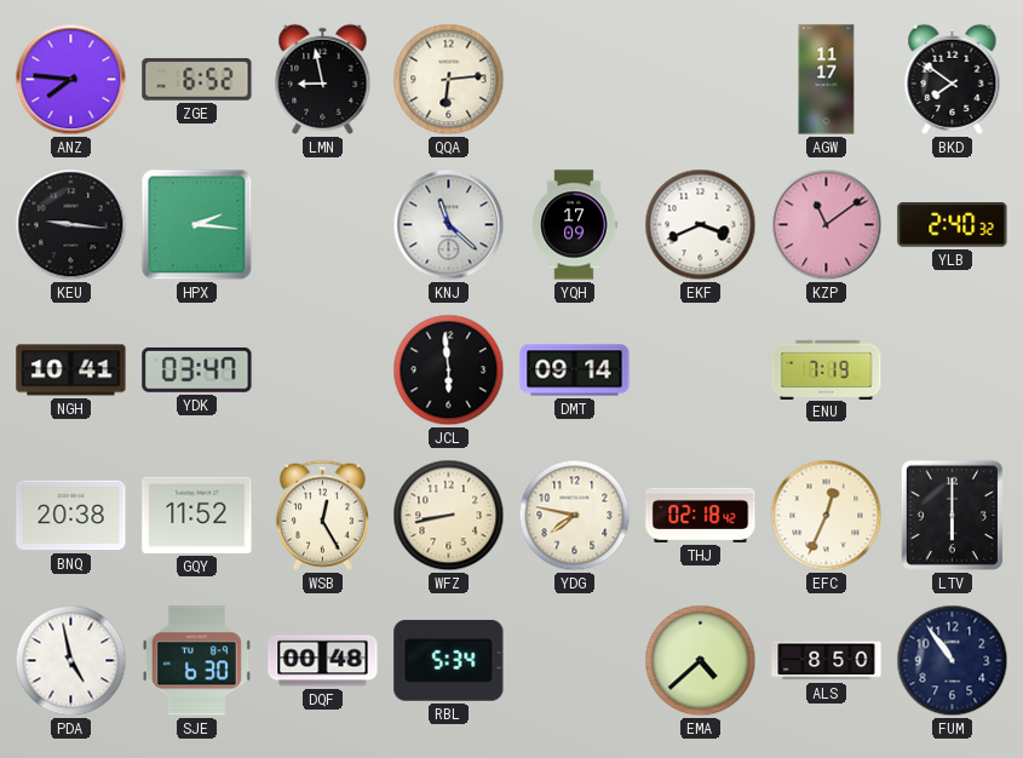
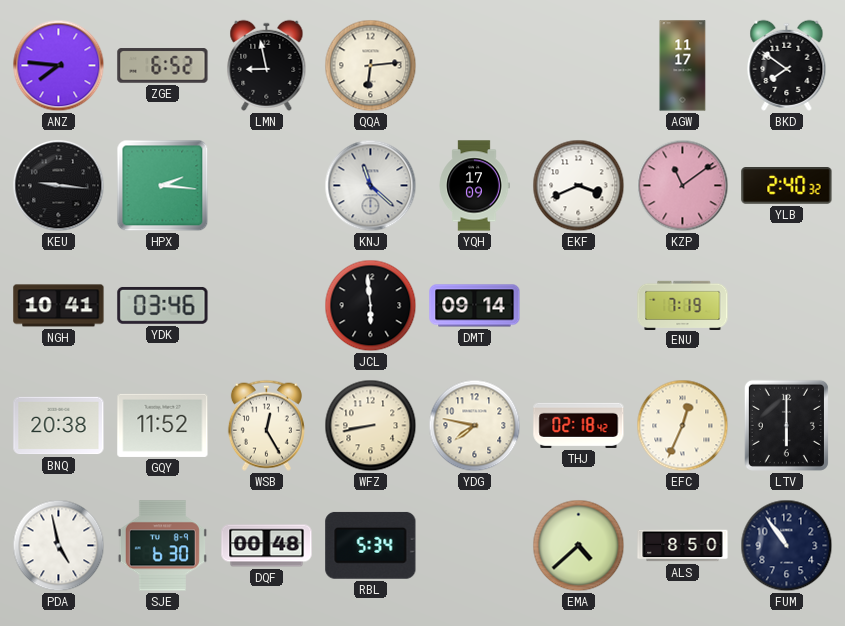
YDK: 03:47 -> 03:46
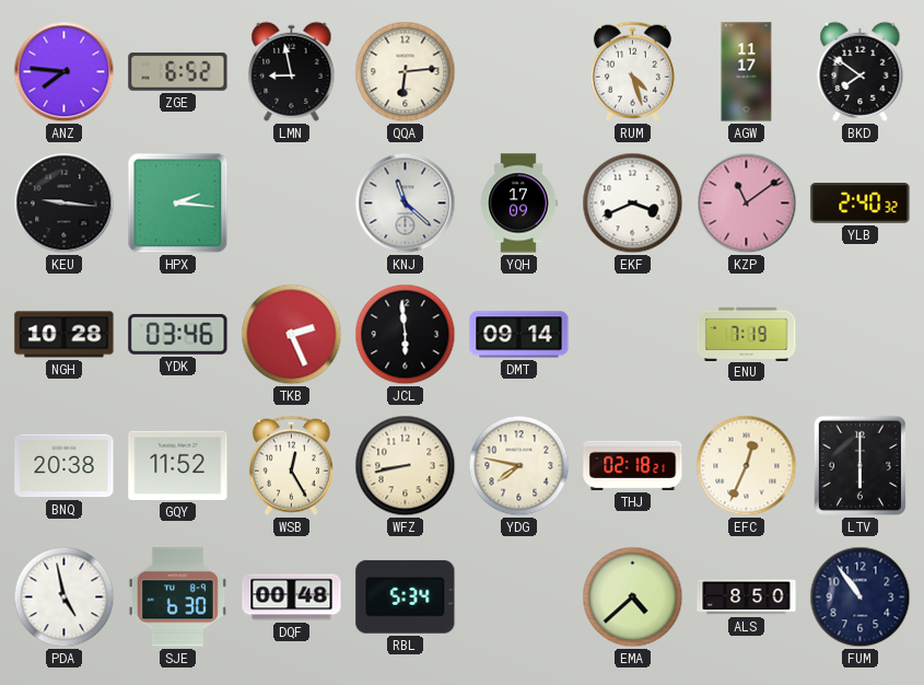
RUM: none -> 4:27
NGH: 10:41 -> 10:28
TKB: none -> 2:26
THJ: 02:18:42 -> 02:18:21
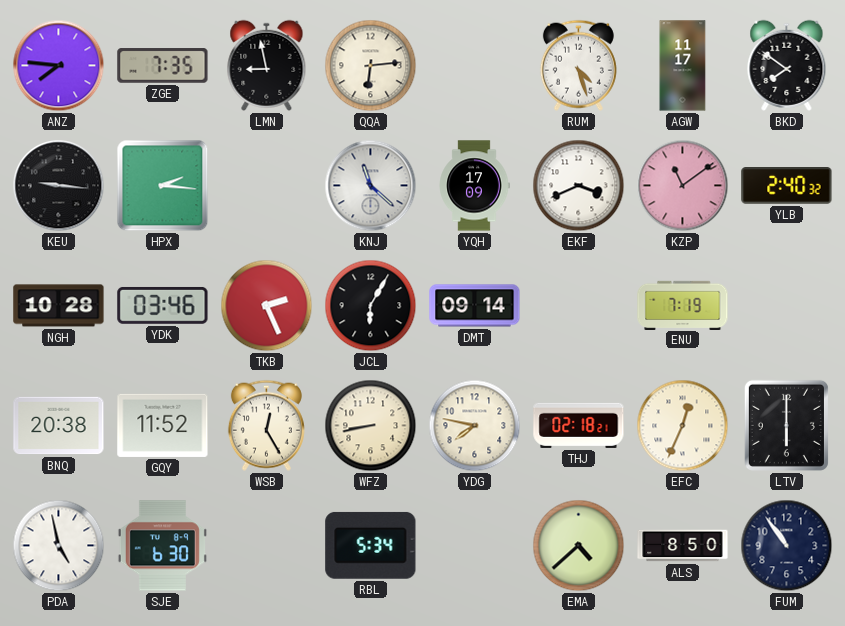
ZGE: 6:52 -> 7:35
JCL: 5:59 -> 6:05
DQF: 00:48 -> none
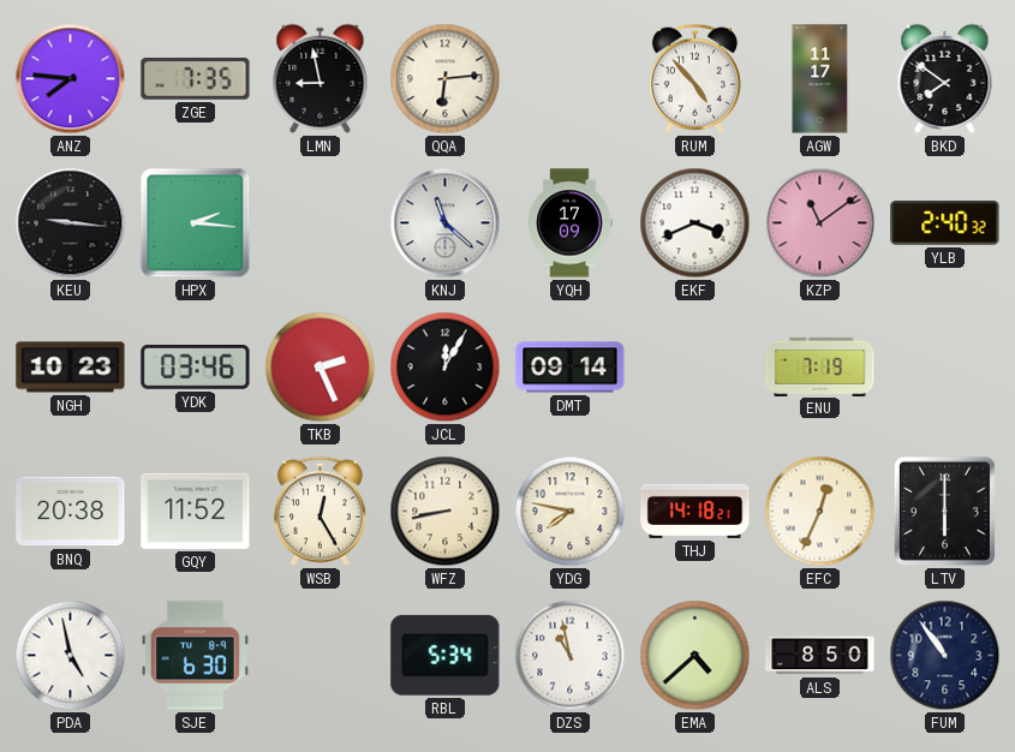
RUM: 4:27 -> 4:53
NGH: 10:28 -> 10:23
JCL: 6:05 -> 12:05
THJ: 02:18 -> 14:18
DZS: none -> 10:58
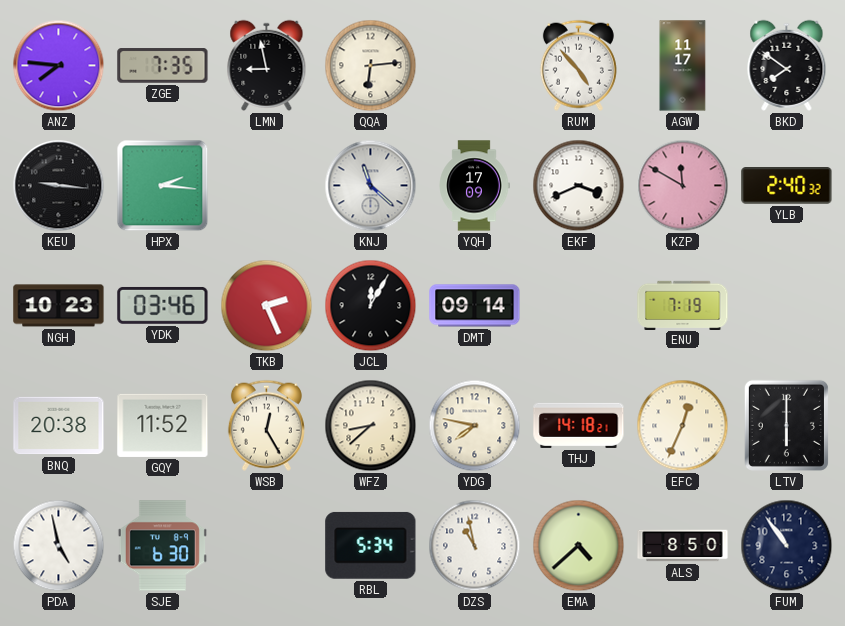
KZP: 11:09 -> 11:50
WFZ: 8:43 -> 8:38
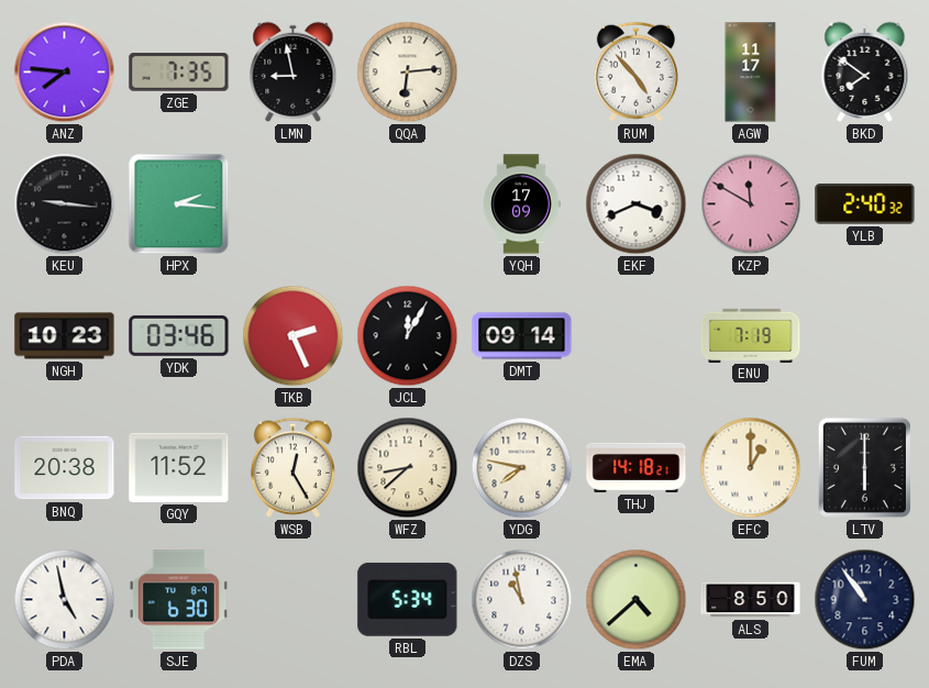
KNJ: 11:22 -> none
EFC: 12:34 -> 1:00
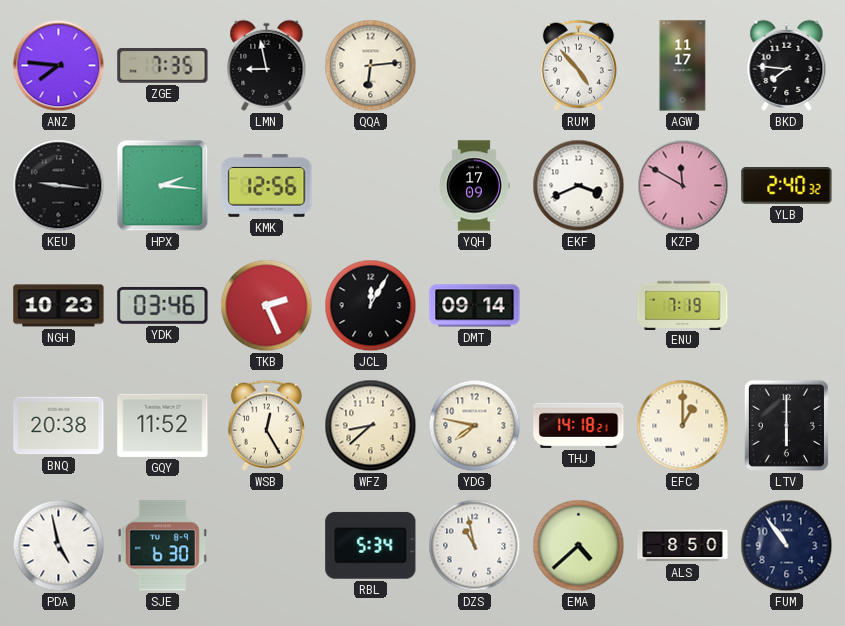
BKD: 7:51 -> 7:46
KMK: none -> 12:56
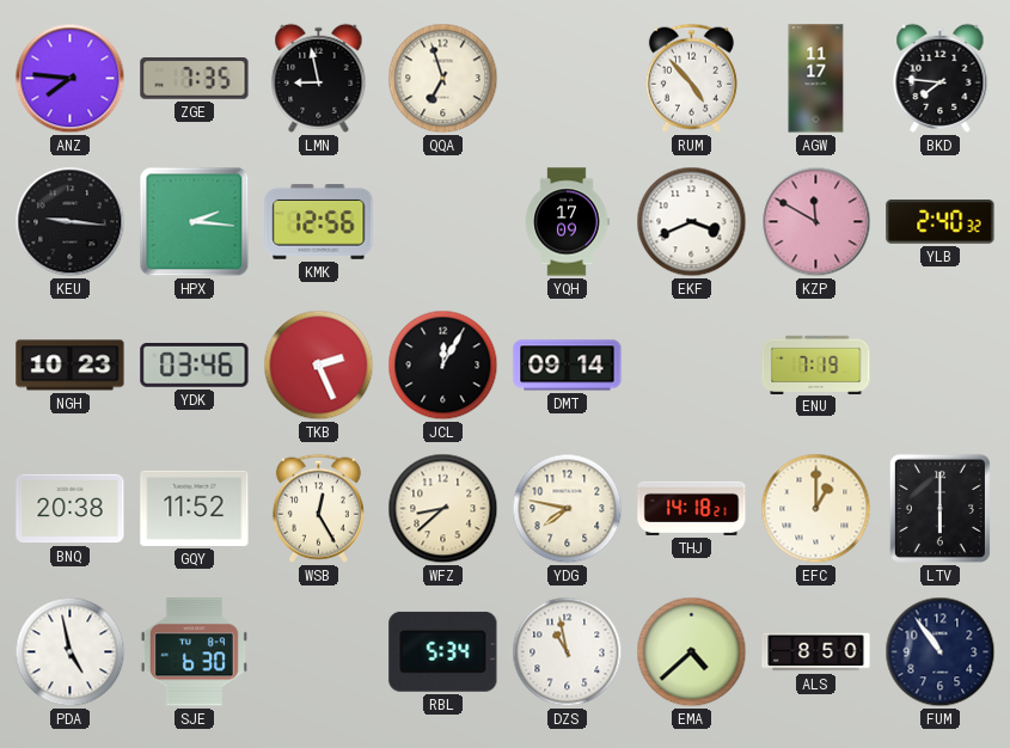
QQA: 6:14 -> 6:57
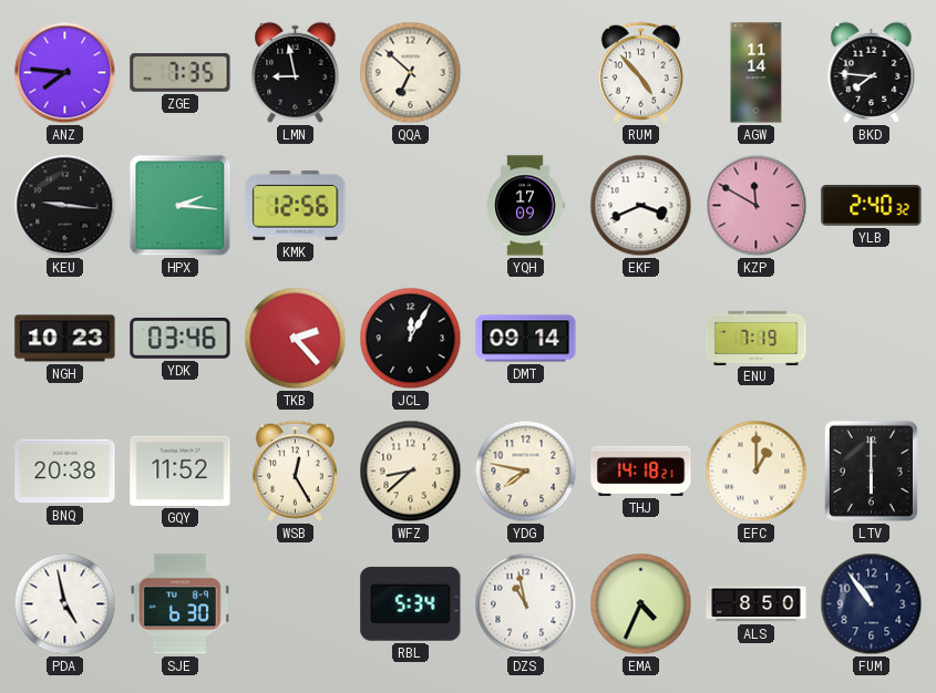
QQA: 6:57 -> 6:52
AGW: 11:17 -> 11:14
TKB: 2:26 -> 2:23
EMA: 4:38 -> 4:34
